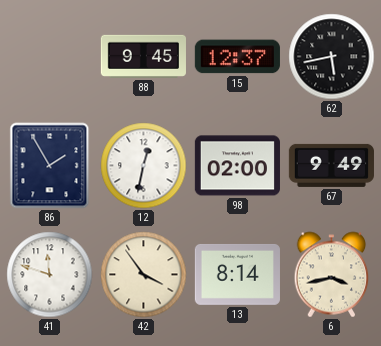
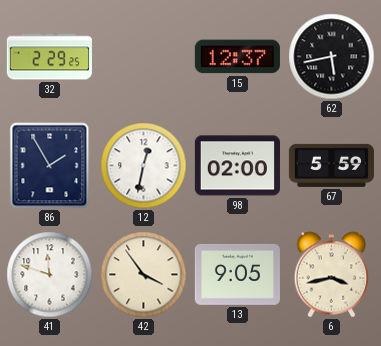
32: none -> 2:29
88: 9:45 -> none
67: 9:49 -> 5:59
13: 8:14 -> 9:05
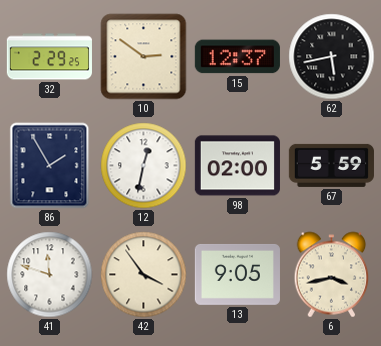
10: none -> 2:51
